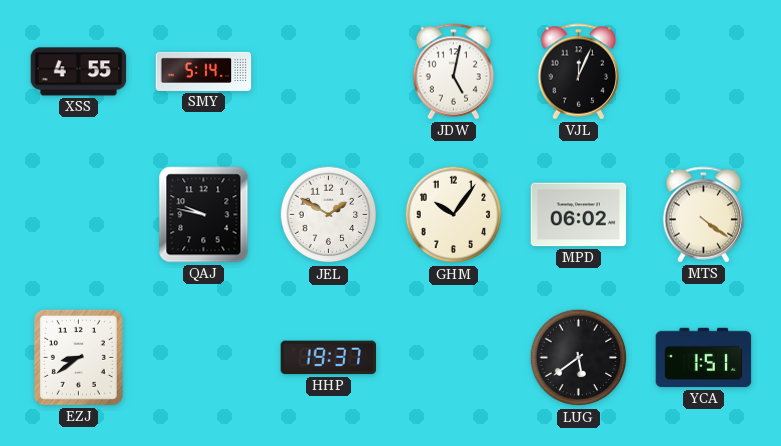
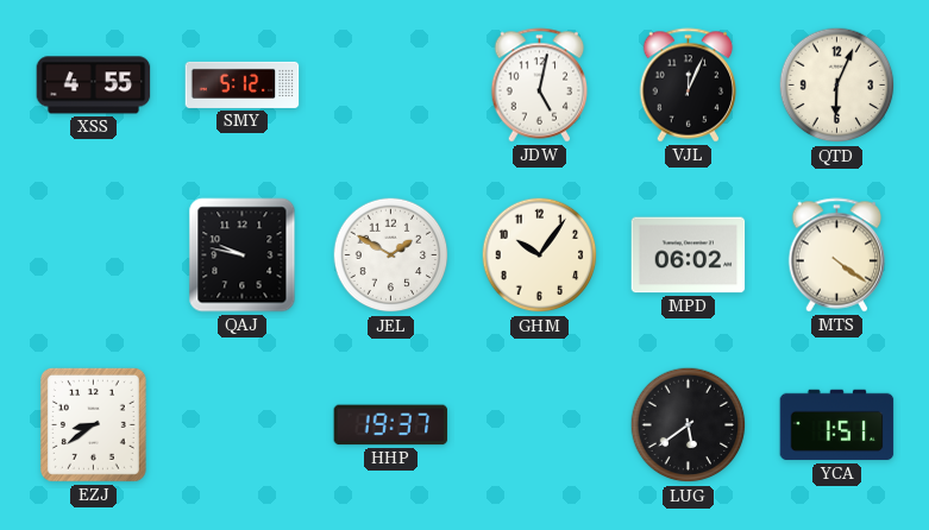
SMY: 5:14 -> 5:12
QTD: none -> 6:04
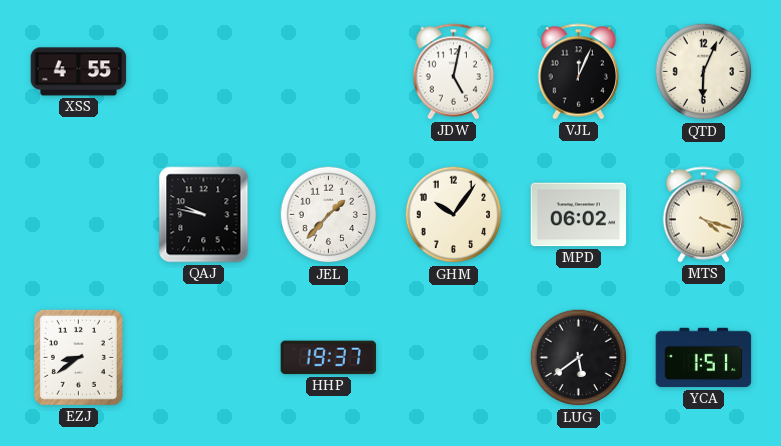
SMY: 5:12 -> none
JEL: 1:50 -> 1:37
MTS: 4:21 -> 4:18
